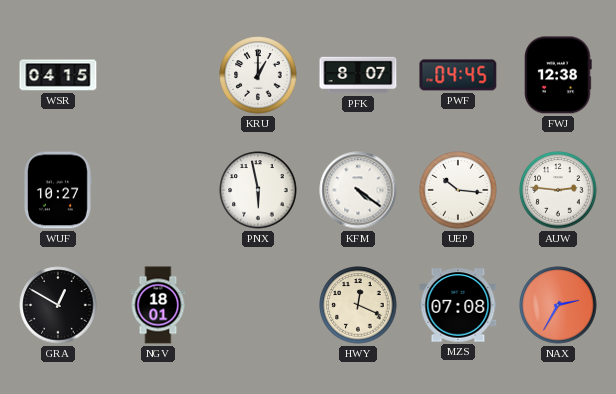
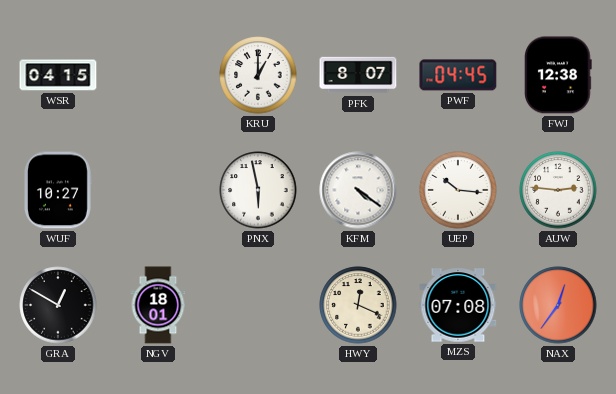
NAX: 2:35 -> 12:36
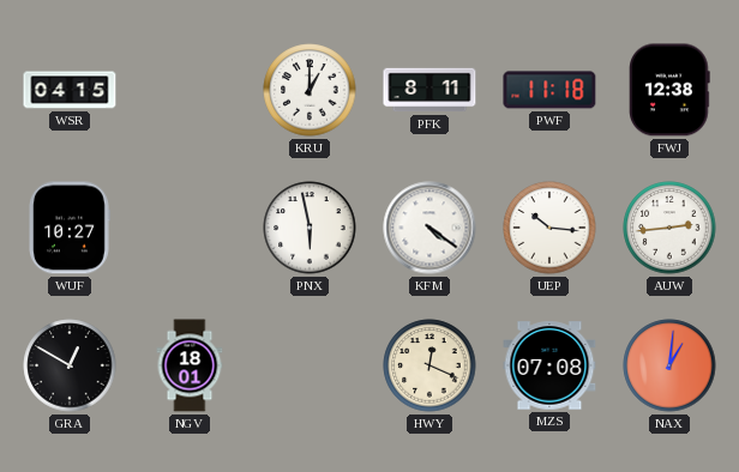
PFK: 8:07 -> 8:11
PWF: 04:45 -> 11:18
AUW: 2:46 -> 2:44
NAX: 12:36 -> 1:01
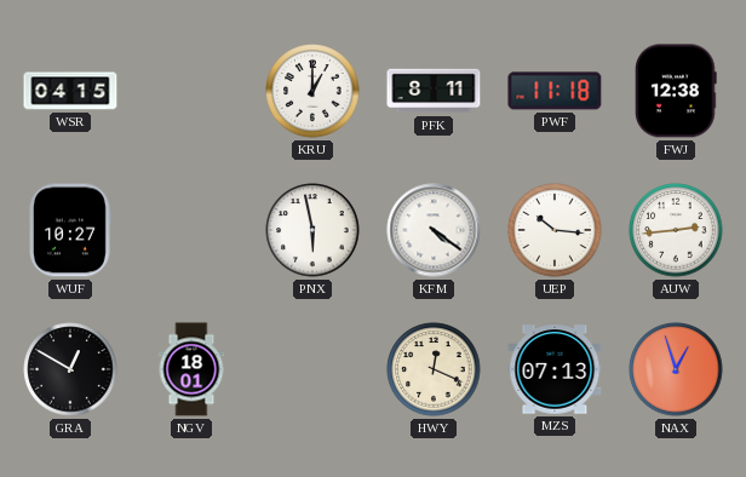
MZS: 07:08 -> 07:13
NAX: 1:01 -> 12:57
